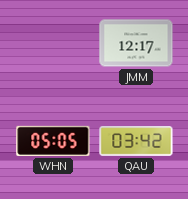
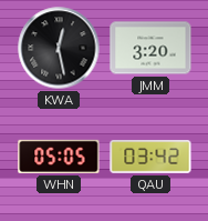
KWA: none -> 12:28
JMM: 12:17 -> 3:20
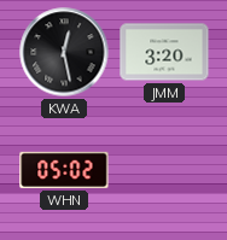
WHN: 05:05 -> 05:02
QAU: 03:42 -> none
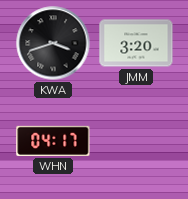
KWA: 12:28 -> 3:42
WHN: 05:02 -> 04:17
